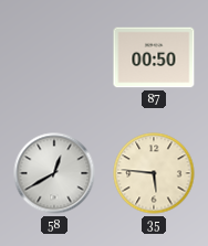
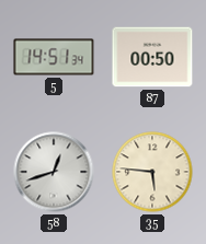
5: none -> 14:51
58: 12:40 -> 12:42
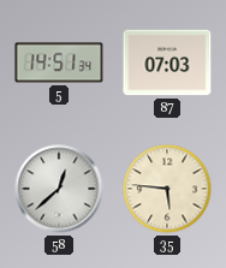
87: 00:50 -> 07:03
58: 12:42 -> 12:38
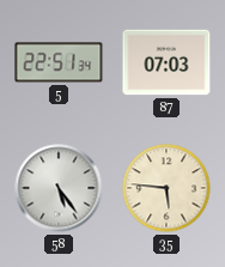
5: 14:51 -> 22:51
58: 12:38 -> 5:24
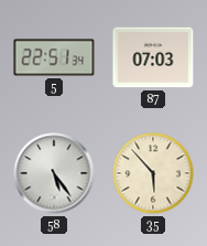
35: 5:46 -> 5:53
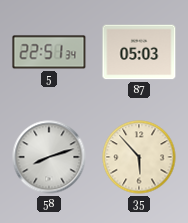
87: 07:03 -> 05:03
58: 5:24 -> 8:12
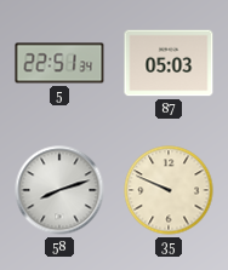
35: 5:53 -> 9:49
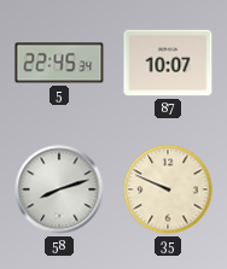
5: 22:51 -> 22:45
87: 05:03 -> 10:07
